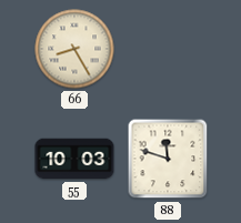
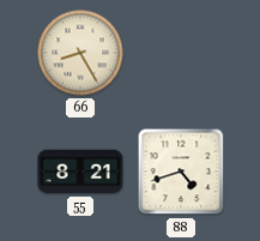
55: 10:03 -> 8:21
88: 11:48 -> 4:42
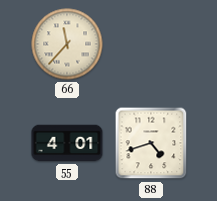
66: 8:25 -> 11:37
55: 8:21 -> 4:01
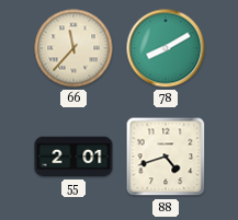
78: none -> 8:10
55: 4:01 -> 2:01
